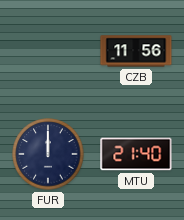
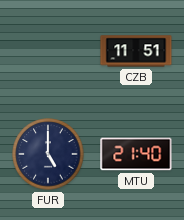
CZB: 11:56 -> 11:51
FUR: 12:00 -> 5:00
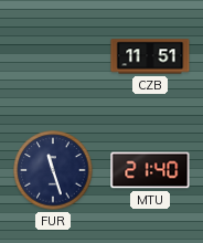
FUR: 5:00 -> 11:27
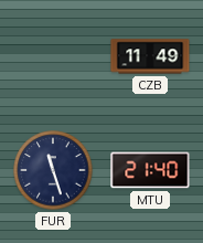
CZB: 11:51 -> 11:49
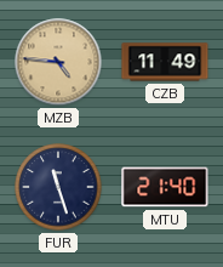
MZB: none -> 4:46
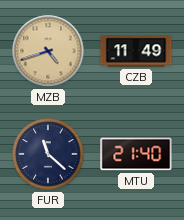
MZB: 4:46 -> 4:42
FUR: 11:27 -> 11:22
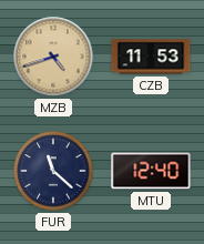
CZB: 11:49 -> 11:53
MTU: 21:40 -> 12:40
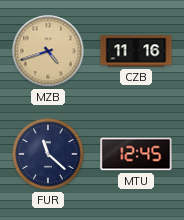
CZB: 11:53 -> 11:16
MTU: 12:40 -> 12:45
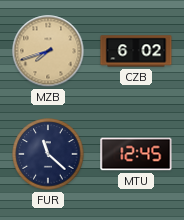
MZB: 4:42 -> 7:42
CZB: 11:16 -> 6:02
